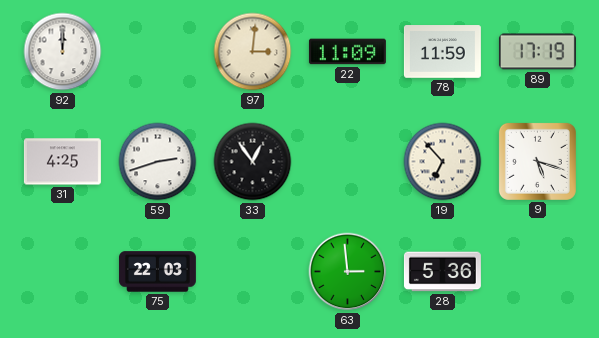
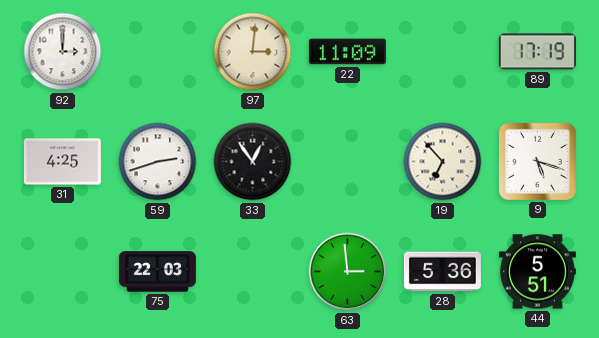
92: 12:00 -> 3:00
78: 11:59 -> none
44: none -> 5:51
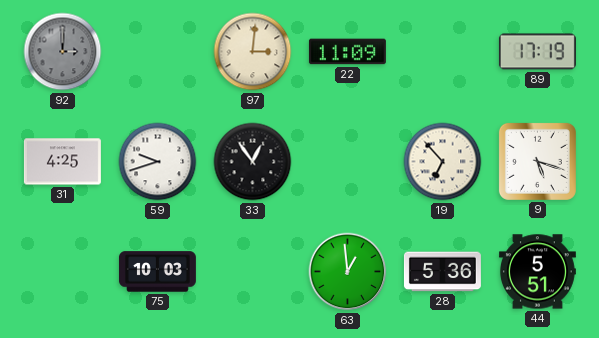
92 dial: white -> grey
59: 2:42 -> 9:42
75: 22:03 -> 10:03
63: 2:59 -> 12:59
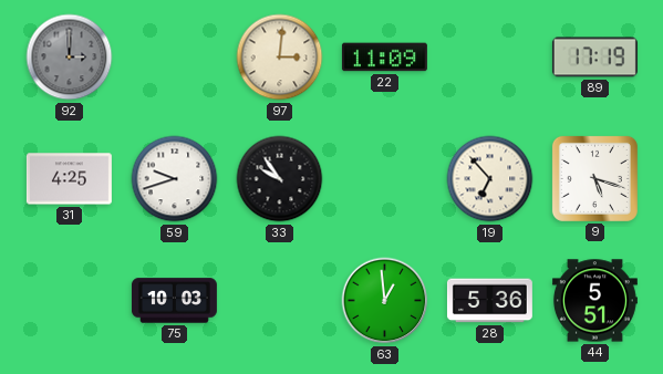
33: 12:54 -> 9:54
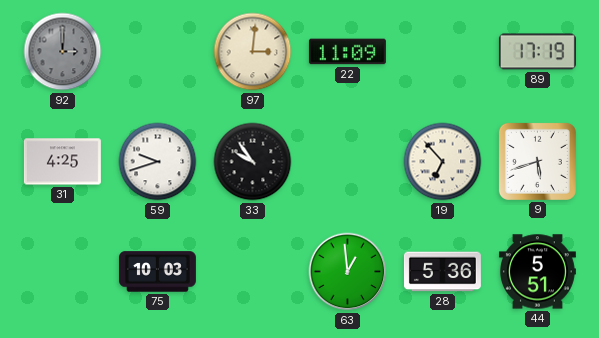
9: 5:18 -> 5:42
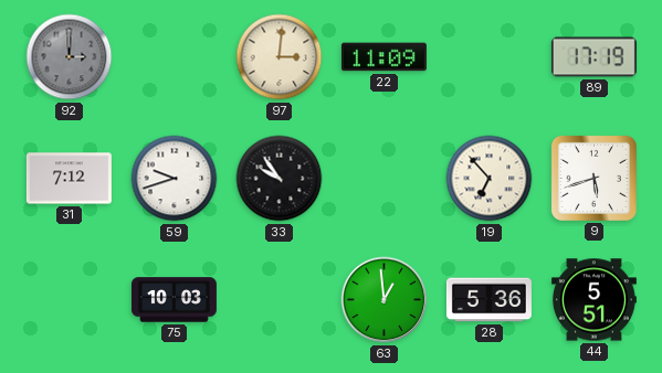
31: 4:25 -> 7:12
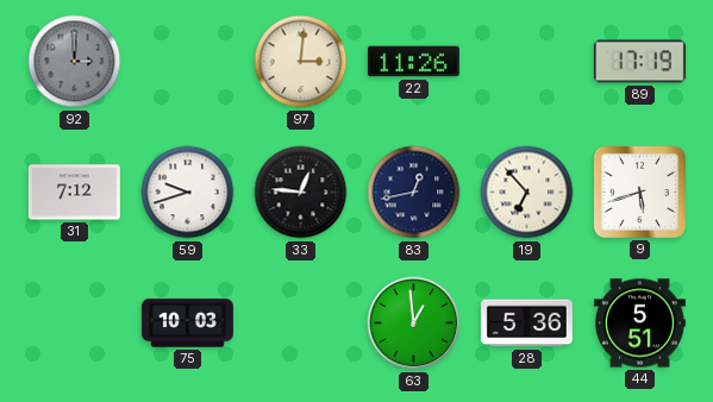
22: 11:09 -> 11:26
33: 9:54 -> 12:46
83: none -> 12:43
